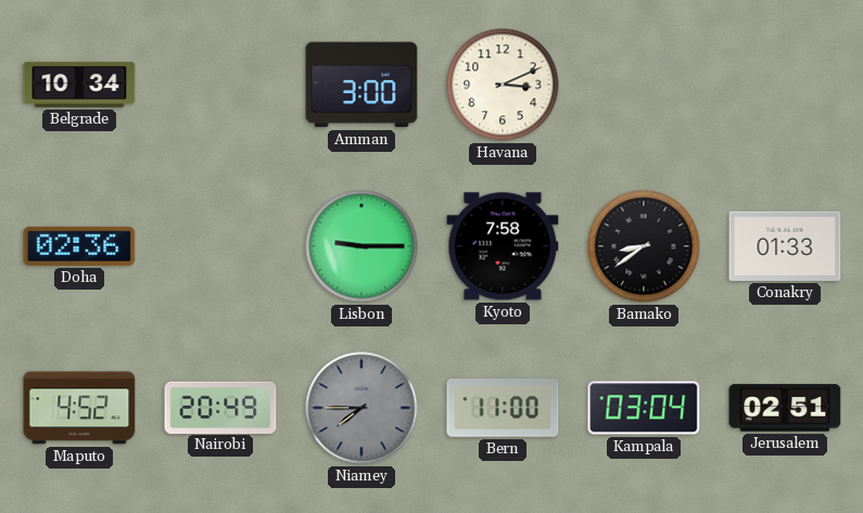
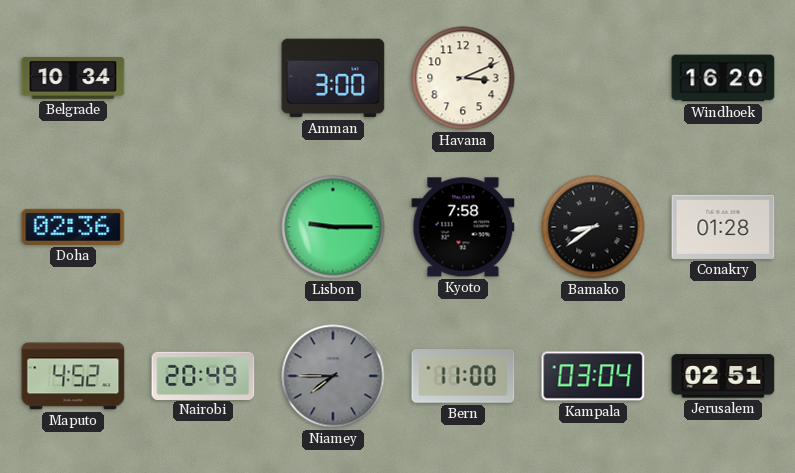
Windhoek: none -> 16:20
Conakry: 01:33 -> 01:28
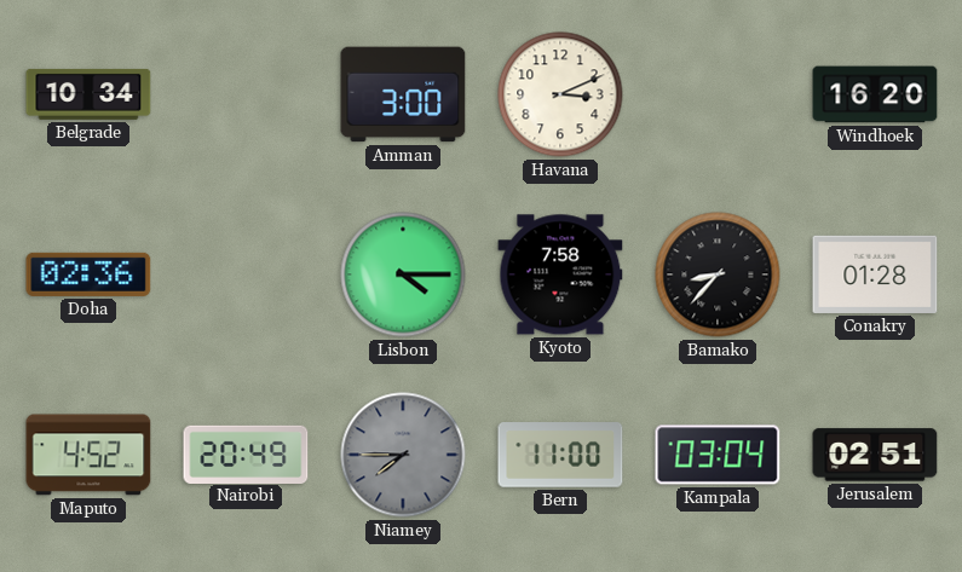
Lisbon: 9:15 -> 4:15
Bamako: 8:39 -> 8:37
